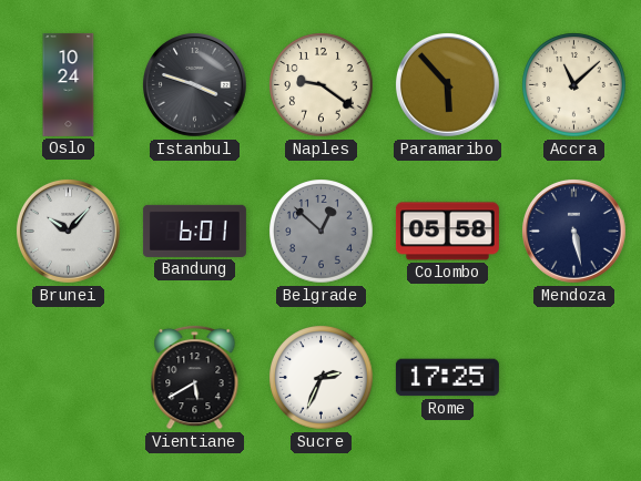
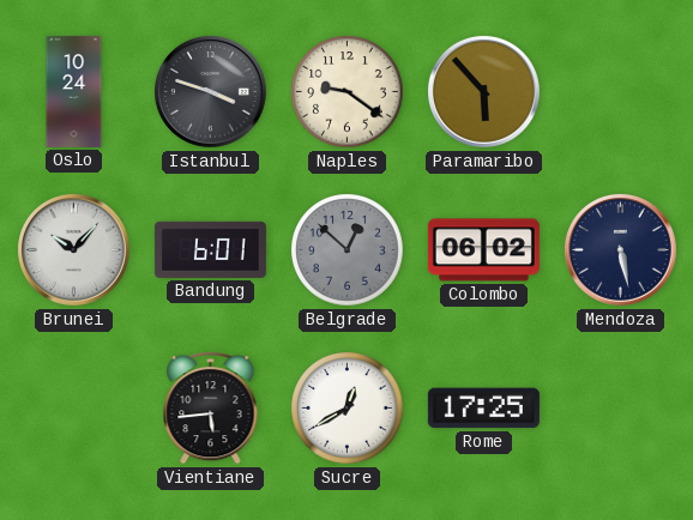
Accra: 11:08 -> none
Colombo: 05:58 -> 06:02
Vientiane: 5:40 -> 5:44
Sucre: 2:34 -> 12:40
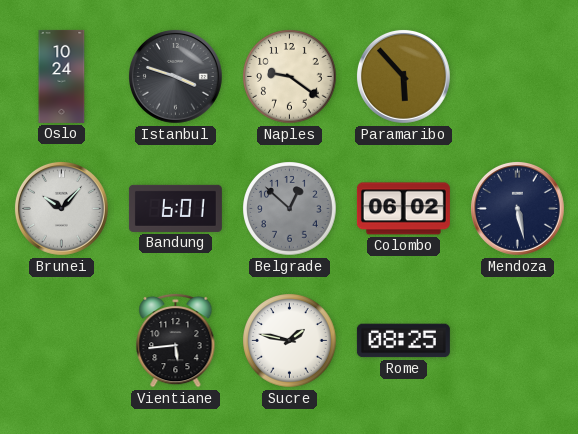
Sucre: 12:40 -> 1:47
Rome: 17:25 -> 08:25
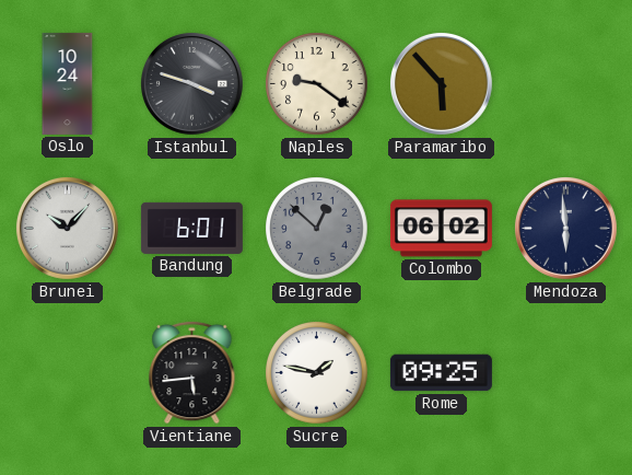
Mendoza: 5:28 -> 5:59
Rome: 08:25 -> 09:25
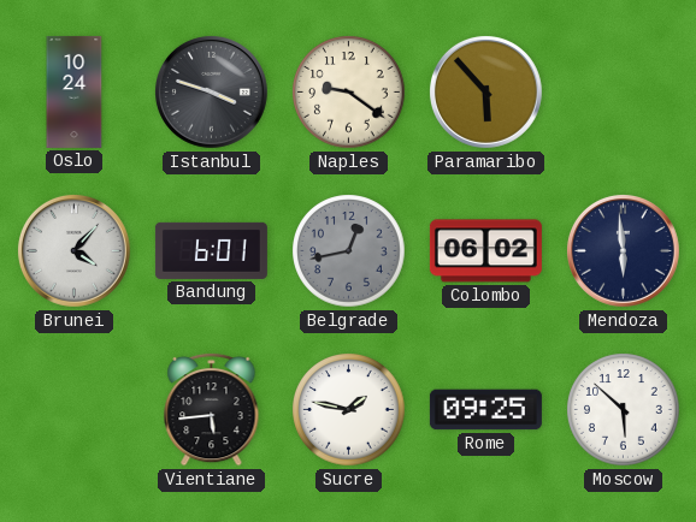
Brunei: 10:07 -> 4:07
Belgrade: 12:52 -> 12:43
Moscow: none -> 5:52
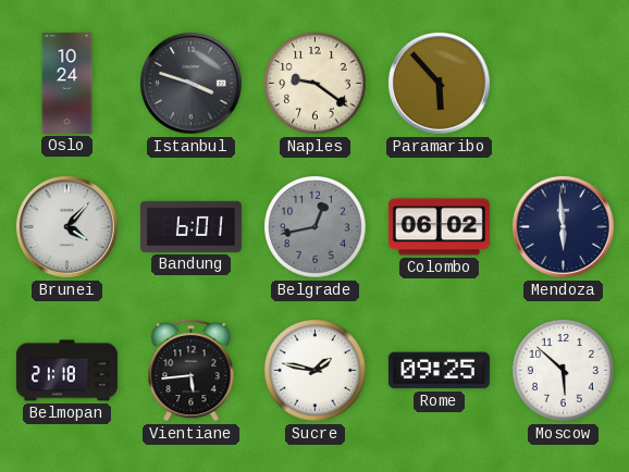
Belmopan: none -> 21:18
